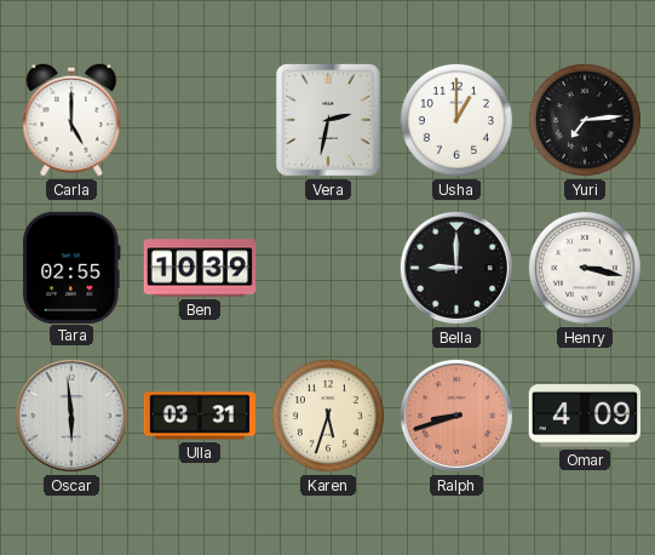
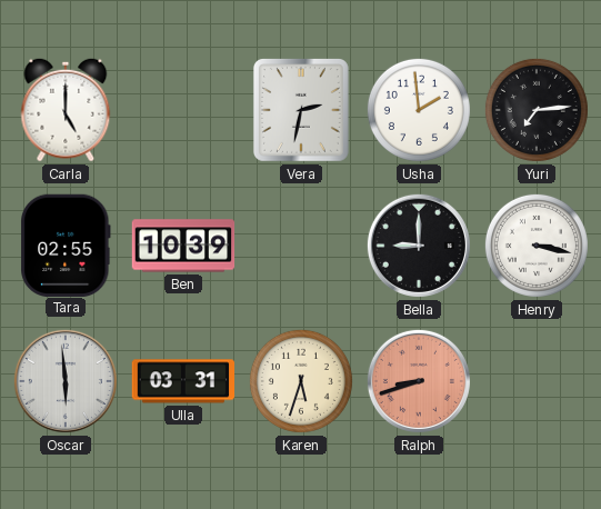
Usha: 1:00 -> 1:59
Omar: 4:09 -> none
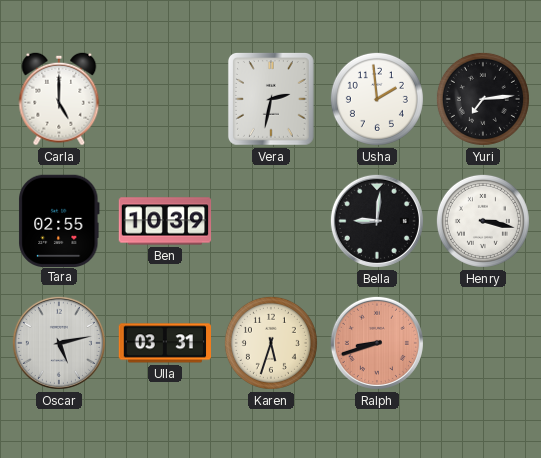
Bella: 9:00 -> 9:01
Oscar: 5:59 -> 5:13
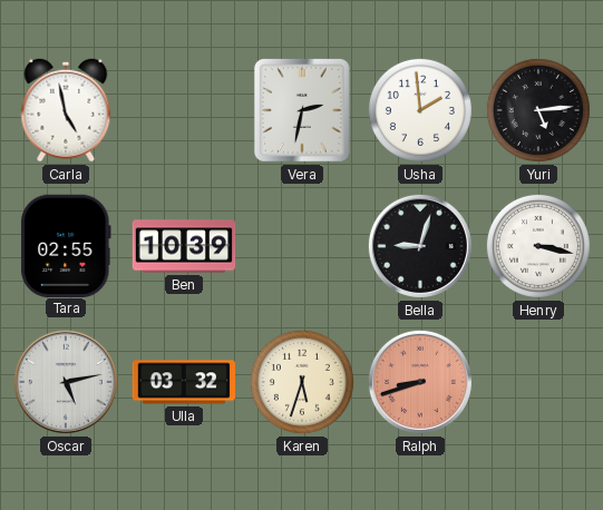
Carla: 5:00 -> 4:58
Yuri: 7:14 -> 5:14
Bella: 9:01 -> 9:03
Ulla: 03:31 -> 03:32
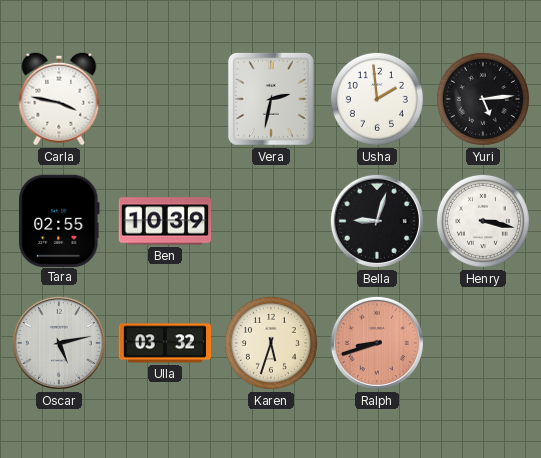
Carla: 4:58 -> 3:47
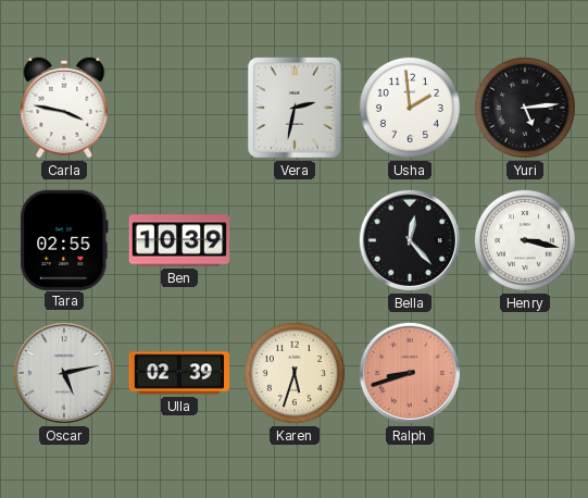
Bella: 9:03 -> 12:23
Ulla: 03:32 -> 02:39
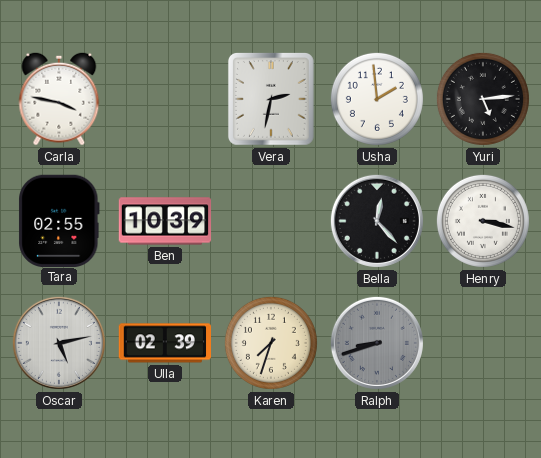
Karen: 5:33 -> 7:33
Ralph dial: salmon -> grey
